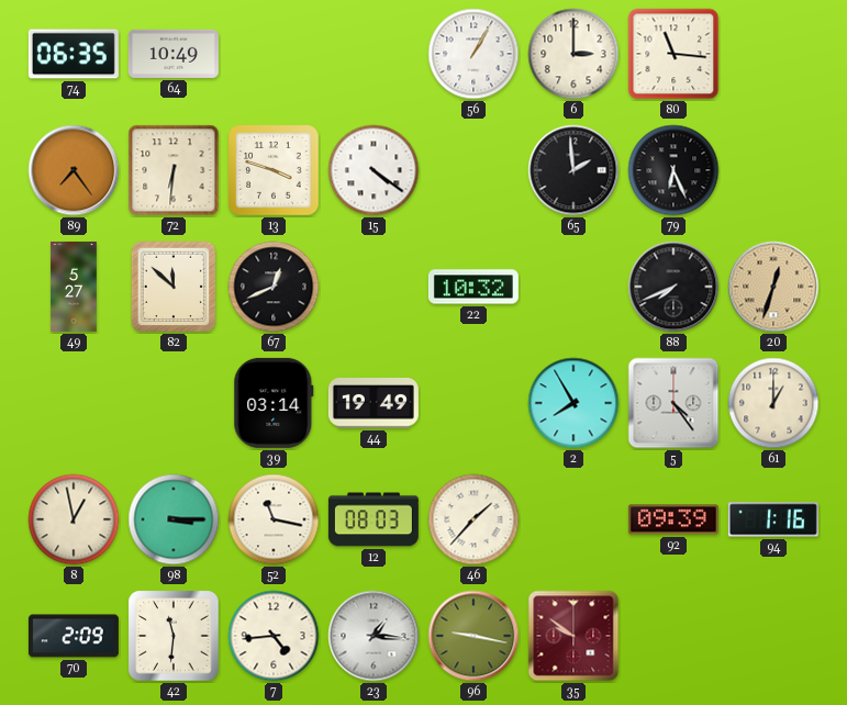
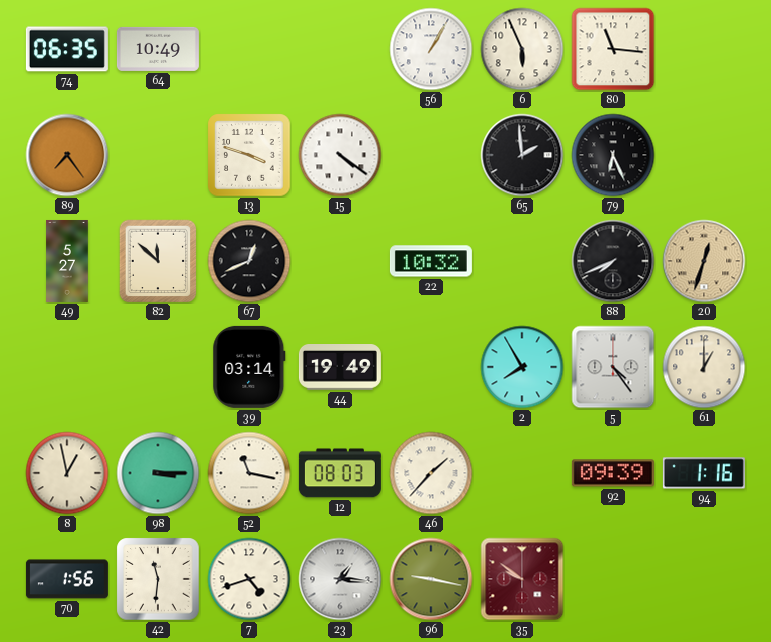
6: 3:00 -> 5:56
72: 6:31 -> none
70: 2:09 -> 1:56
7: 4:44 -> 4:42
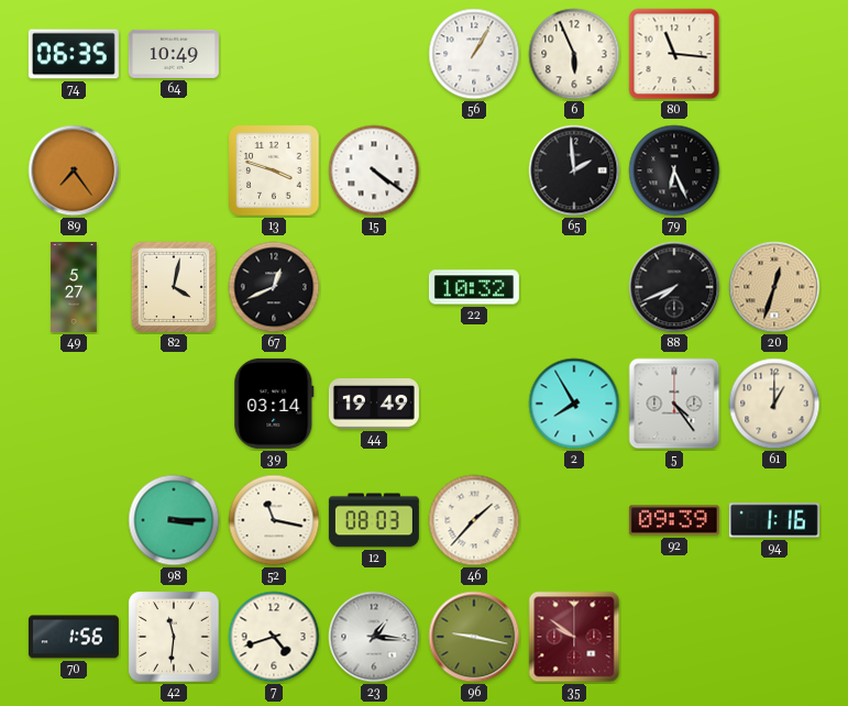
82: 11:52 -> 4:02
8: 12:58 -> none
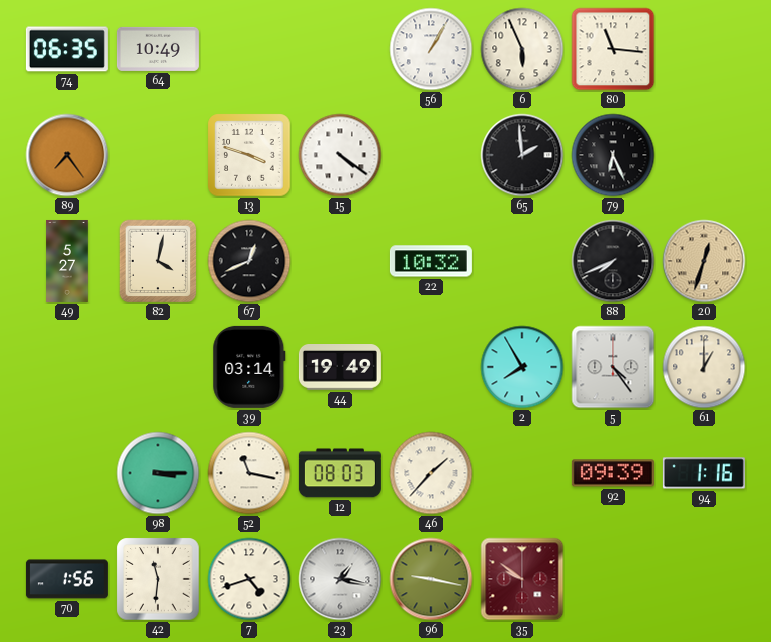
23: 1:16 -> 1:17
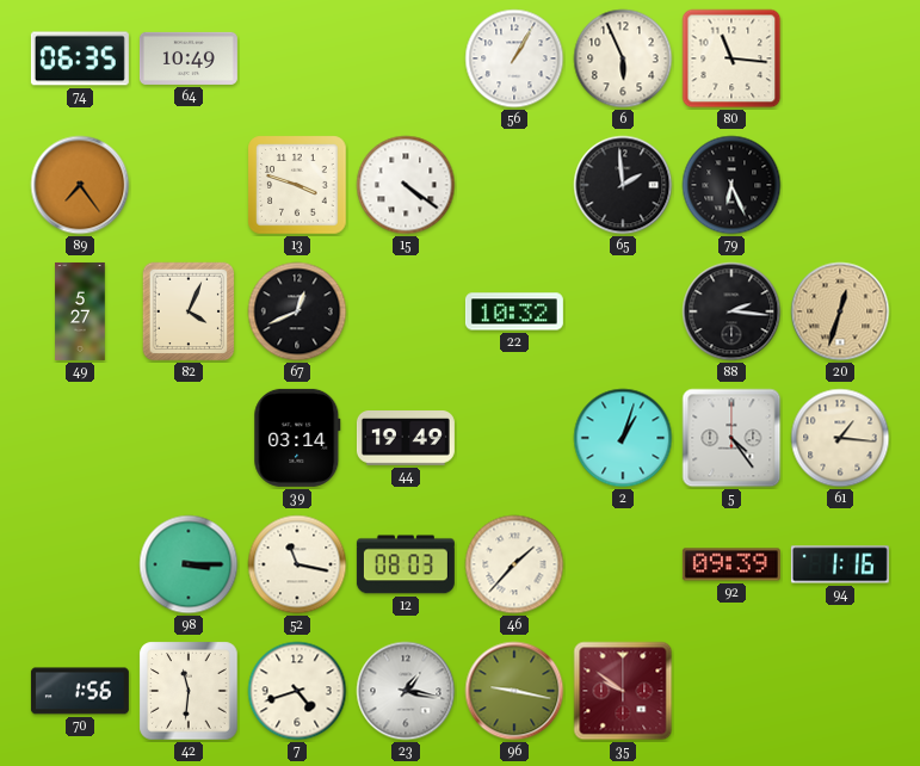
82: 4:02 -> 4:04
88: 7:41 -> 2:16
2: 7:55 -> 1:03
61: 1:00 -> 1:16
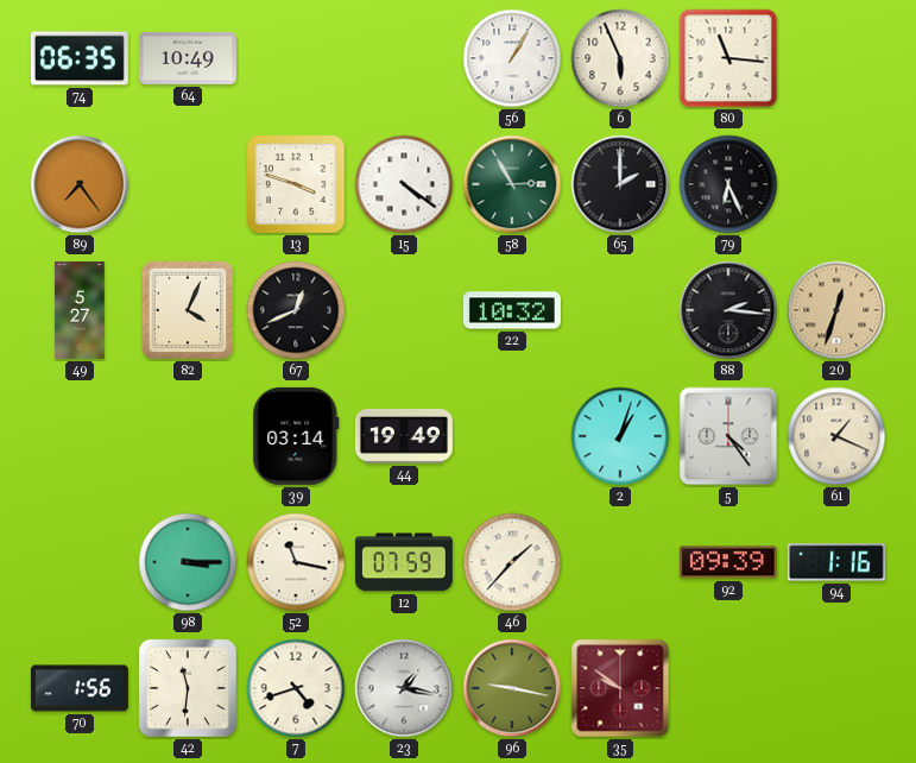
58: none -> 2:55
65: 1:59 -> 2:00
61: 1:16 -> 1:19
12: 08:03 -> 07:59
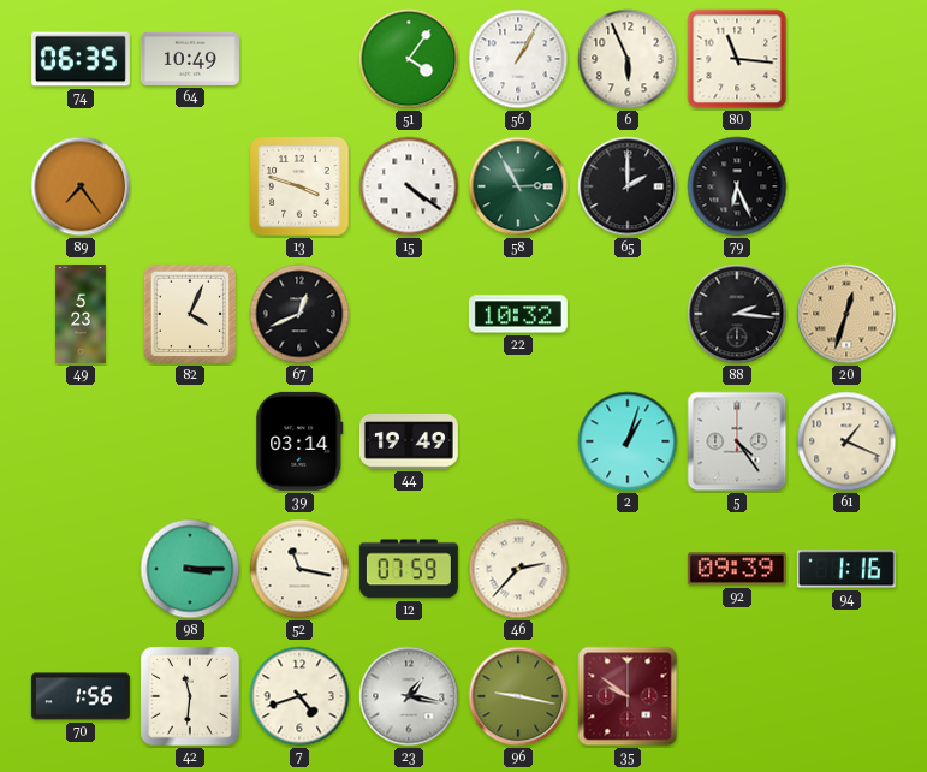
51: none -> 4:06
49: 5:27 -> 5:23
46: 1:37 -> 2:37
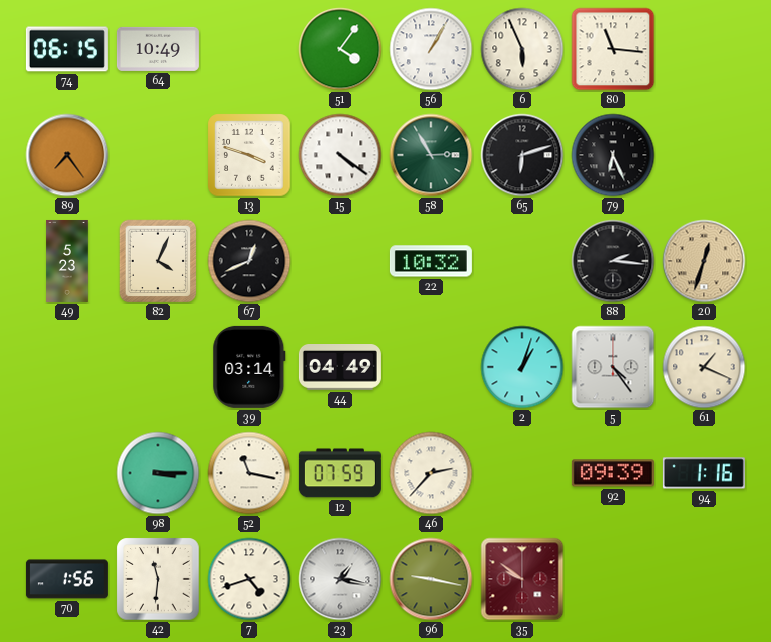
74: 06:35 -> 06:15
65: 2:00 -> 6:12
44: 19:49 -> 04:49
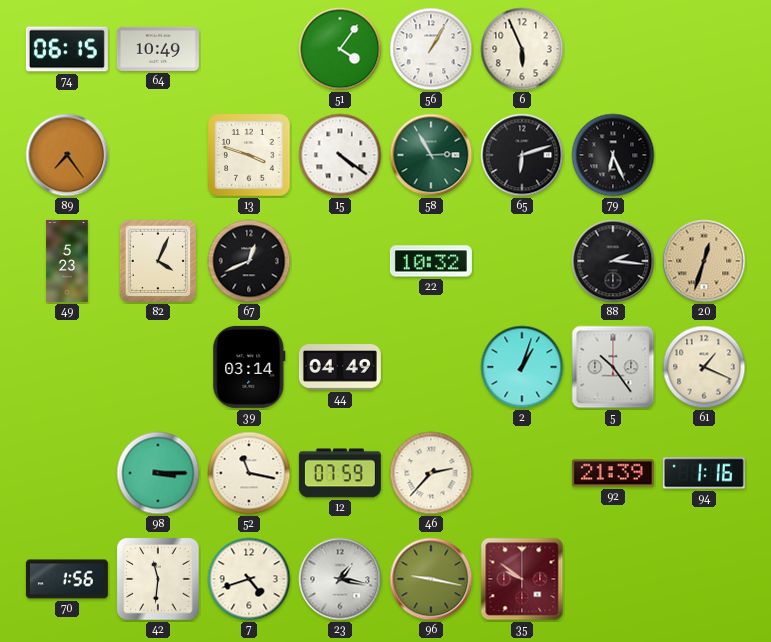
80: 11:16 -> none
5: 4:24 -> 10:24
92: 09:39 -> 21:39
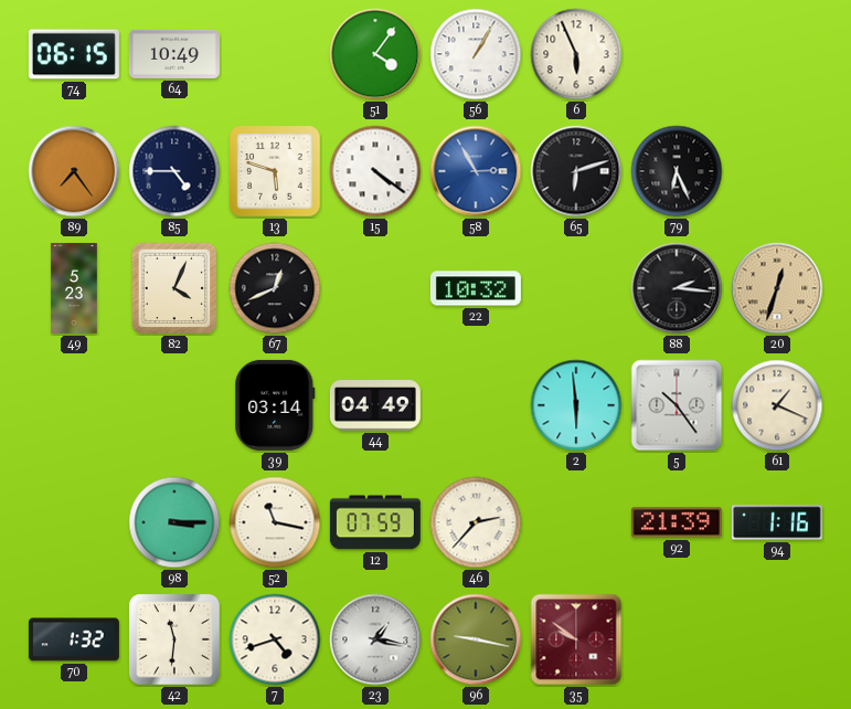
85: none -> 4:45
13: 3:48 -> 5:48
58 dial: green -> blue
2: 1:03 -> 5:59
70: 1:56 -> 1:32
